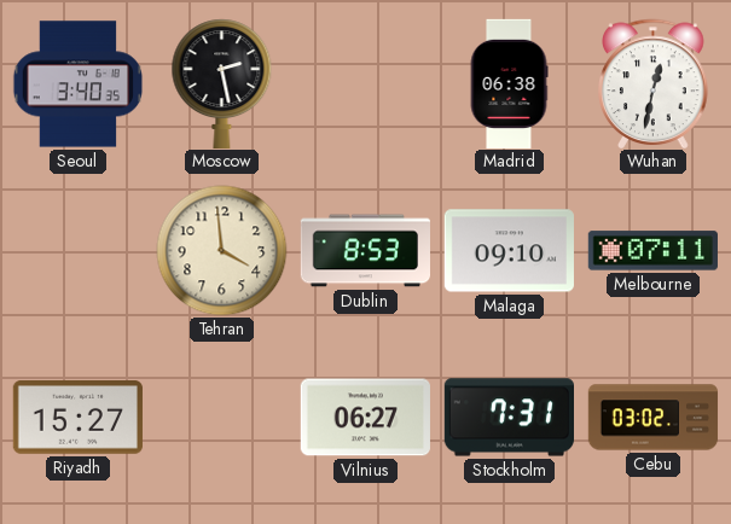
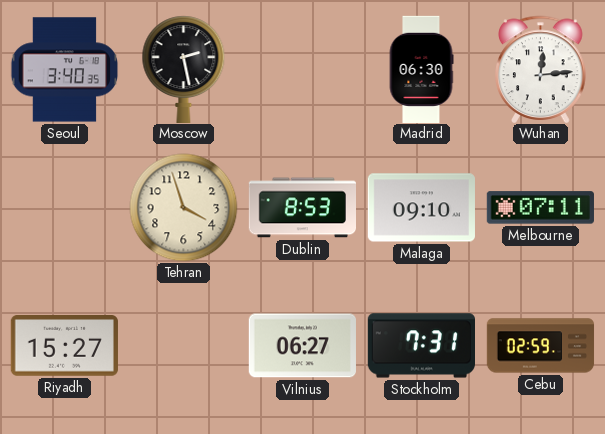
Madrid: 06:38 -> 06:30
Wuhan: 12:32 -> 12:14
Tehran: 3:59 -> 3:57
Cebu: 03:02 -> 02:59
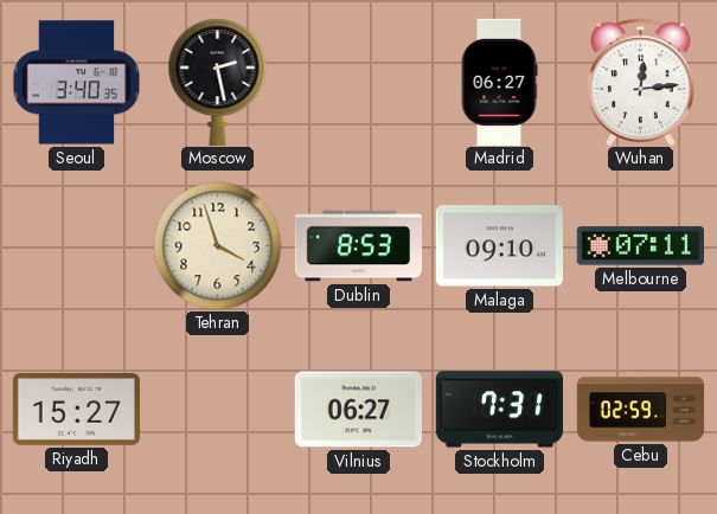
Madrid: 06:30 -> 06:27
